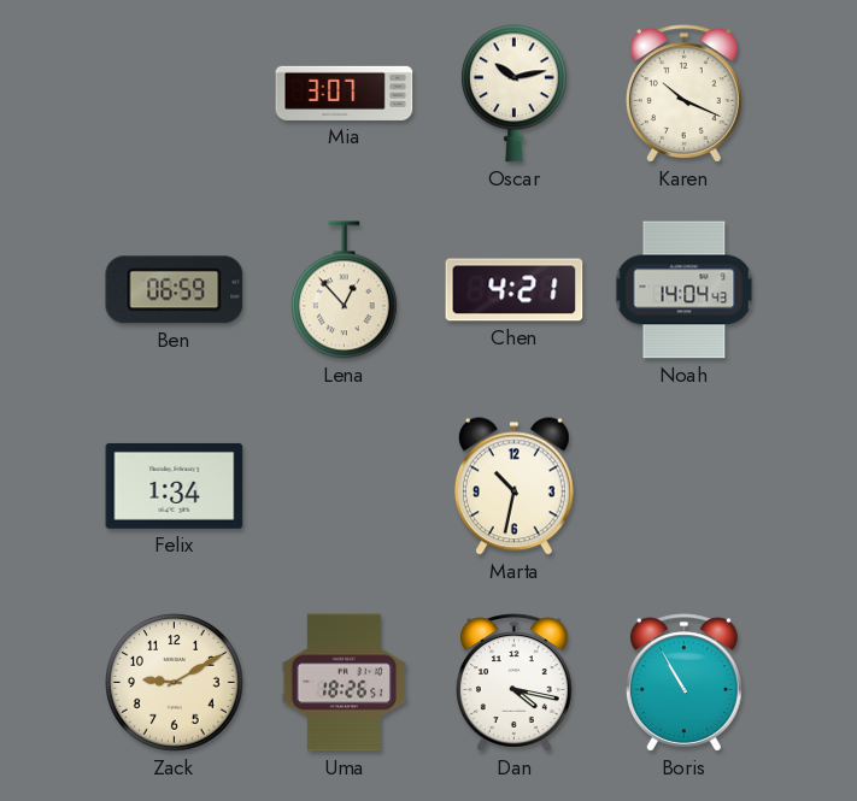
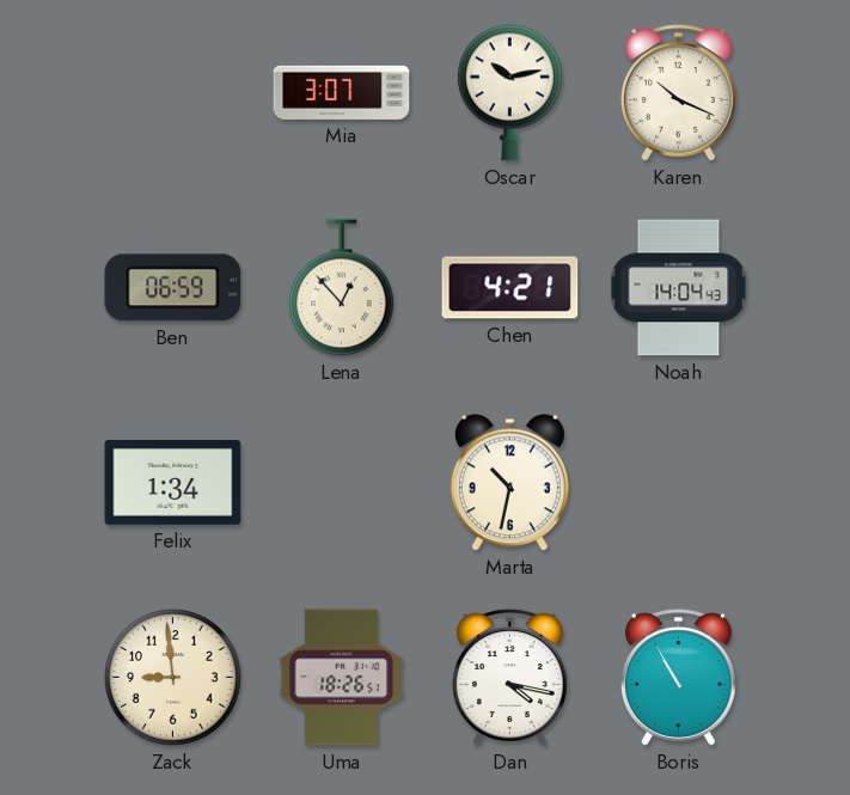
Zack: 9:10 -> 8:59
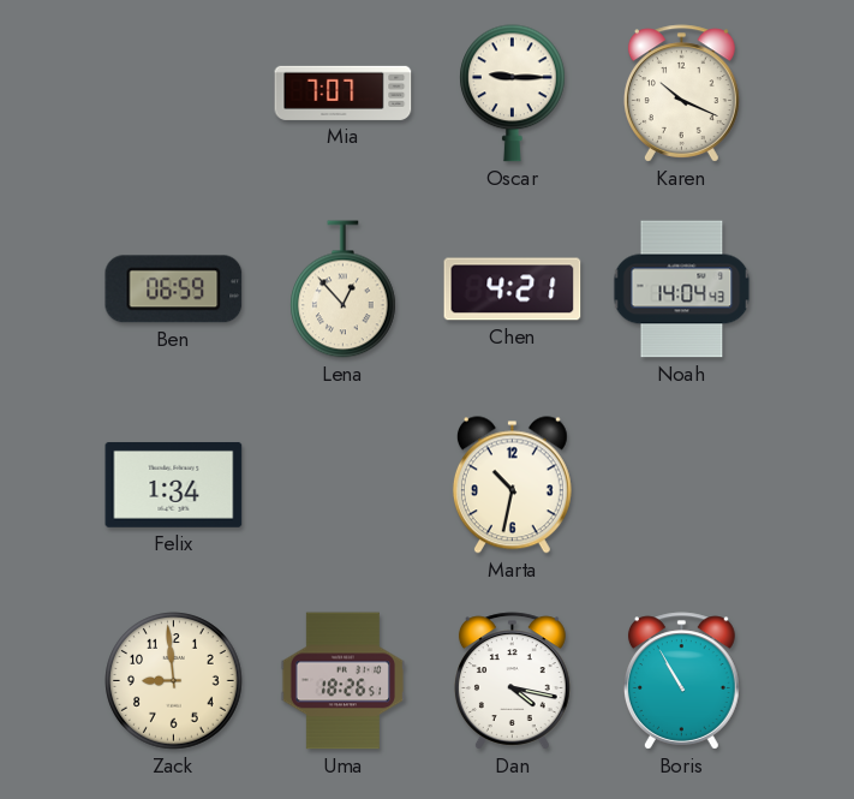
Mia: 3:07 -> 7:07
Oscar: 10:13 -> 9:15
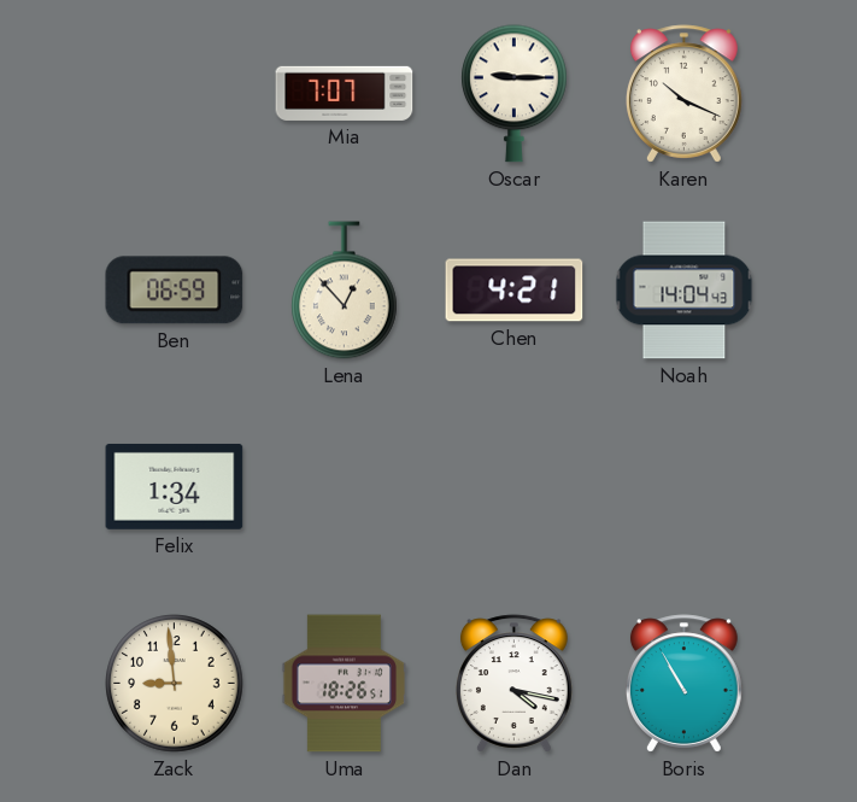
Marta: 10:32 -> none
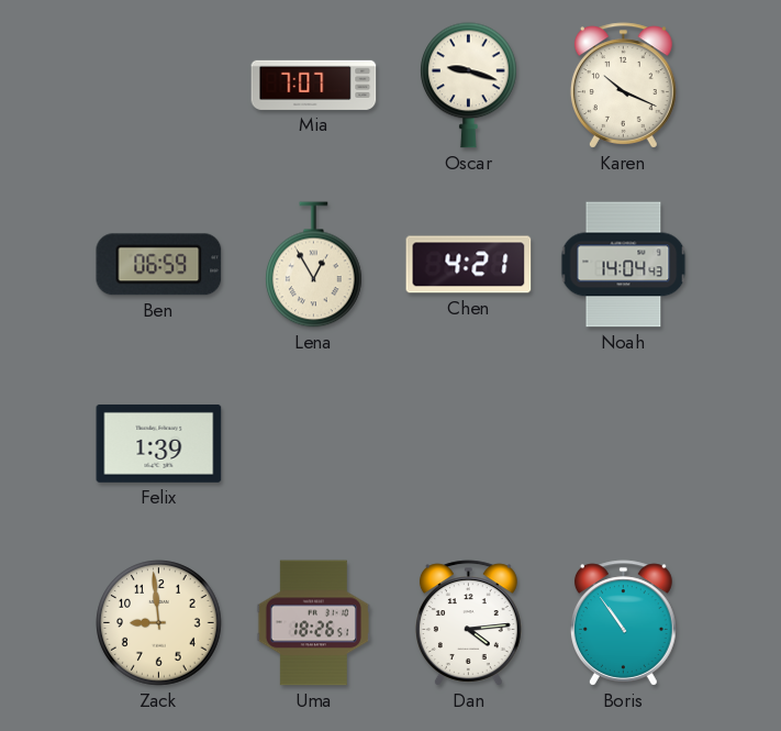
Oscar: 9:15 -> 9:18
Lena: 12:53 -> 12:55
Felix: 1:34 -> 1:39
Dan: 4:17 -> 4:14
Boris: 10:55 -> 10:54
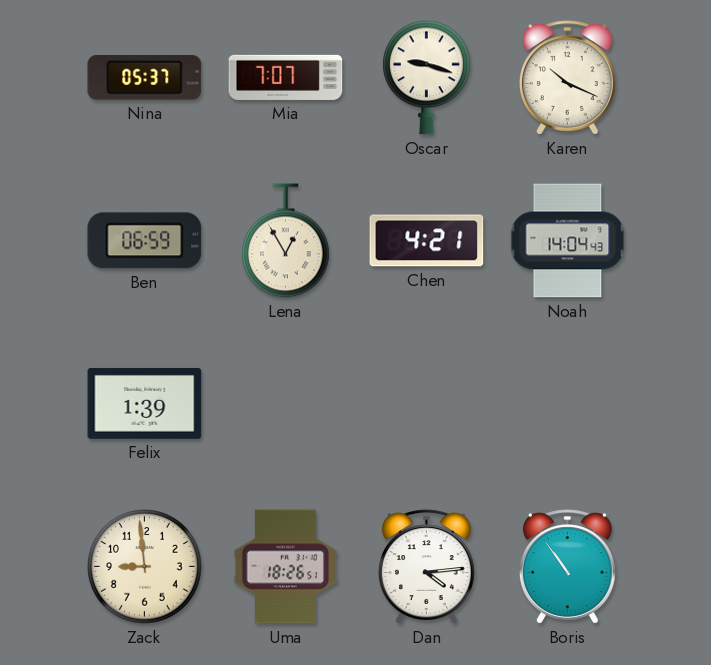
Nina: none -> 05:37
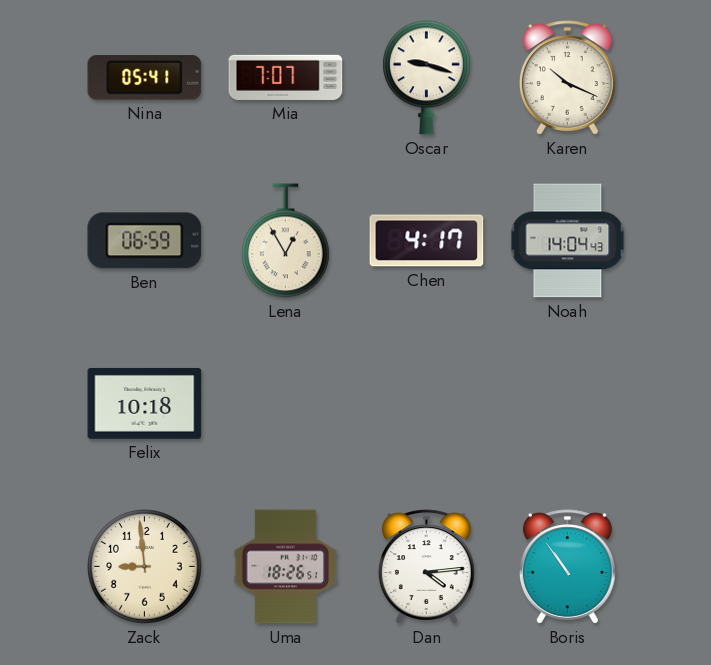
Nina: 05:37 -> 05:41
Chen: 4:21 -> 4:17
Felix: 1:39 -> 10:18
